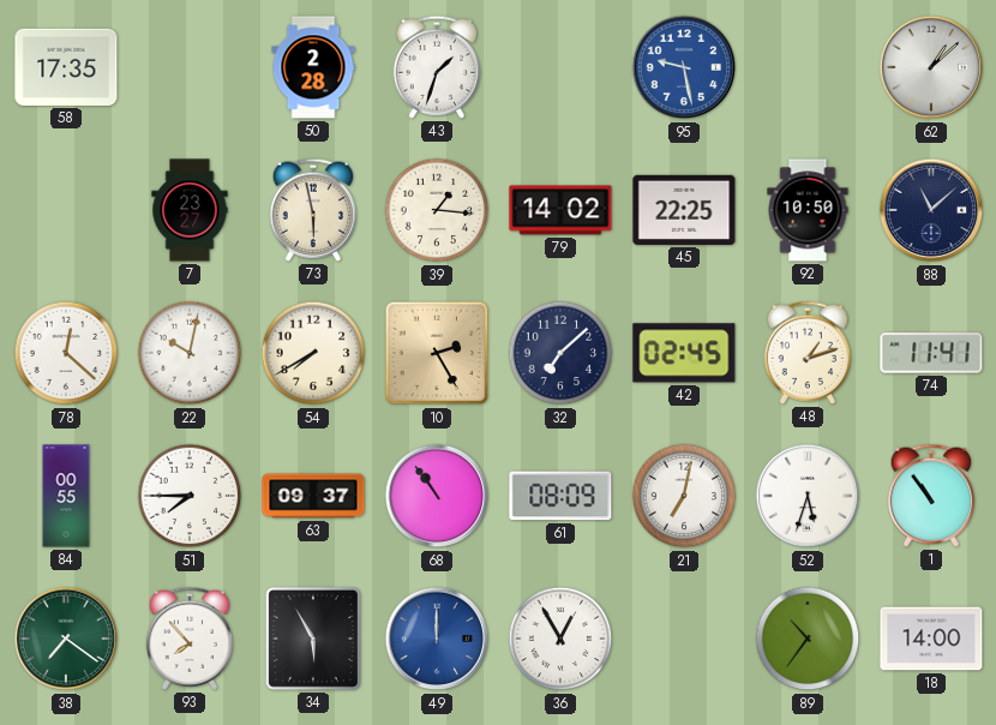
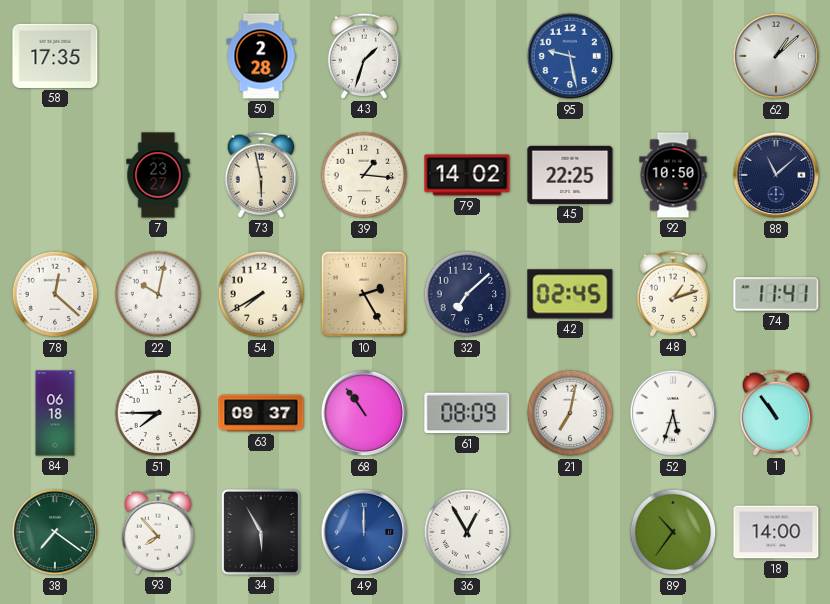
84: 00:55 -> 06:18
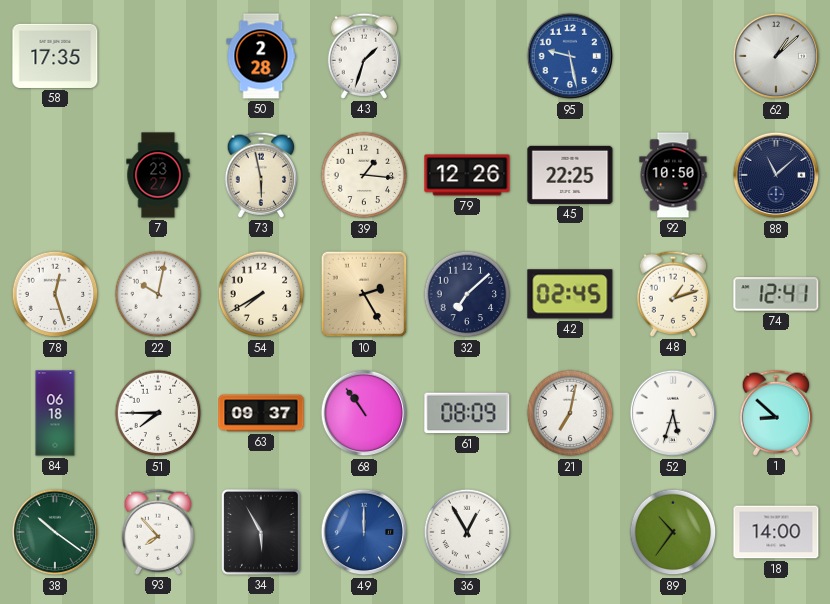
79: 14:02 -> 12:26
78: 12:22 -> 12:27
74: 11:41 -> 12:41
1: 10:54 -> 8:52
38: 7:21 -> 10:21
